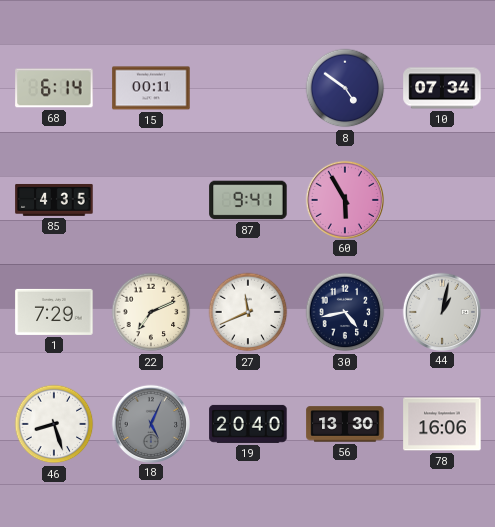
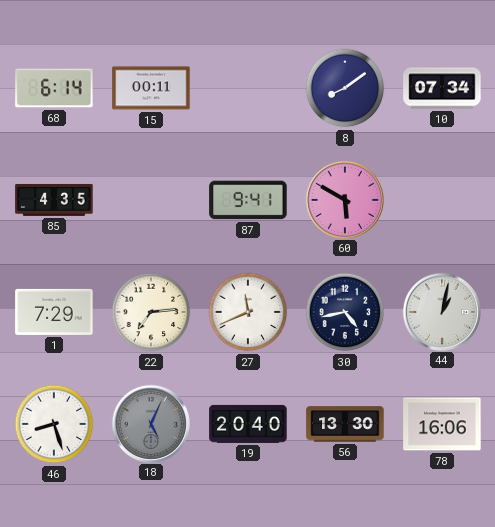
8: 4:51 -> 8:09
60: 5:55 -> 5:50
22: 7:11 -> 7:14
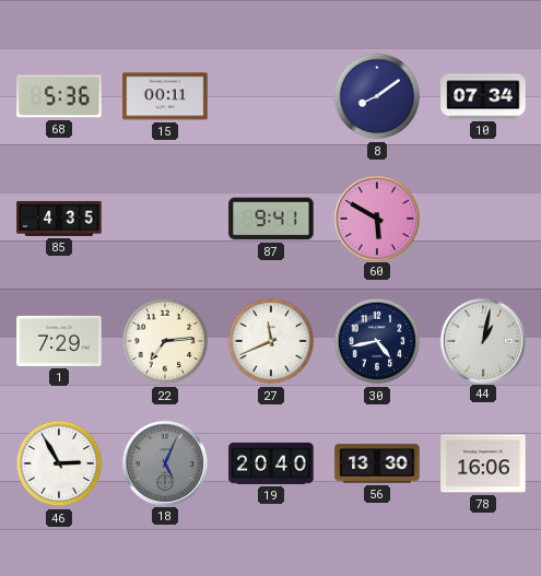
68: 6:14 -> 5:36
46: 8:27 -> 2:55
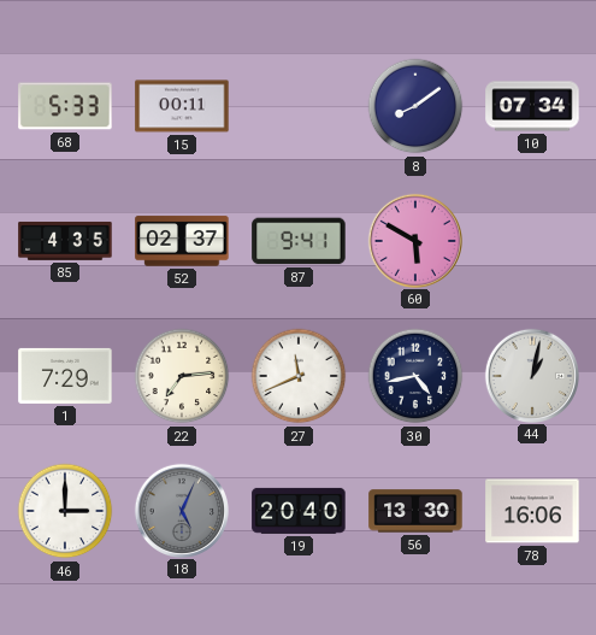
68: 5:36 -> 5:33
52: none -> 02:37
46: 2:55 -> 3:00
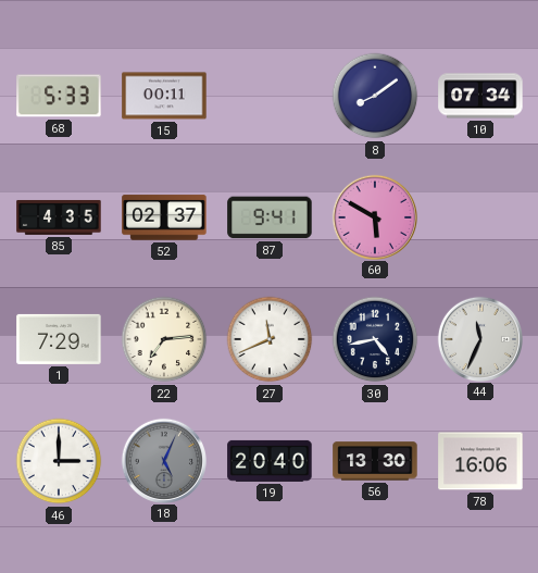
44: 1:02 -> 11:34
